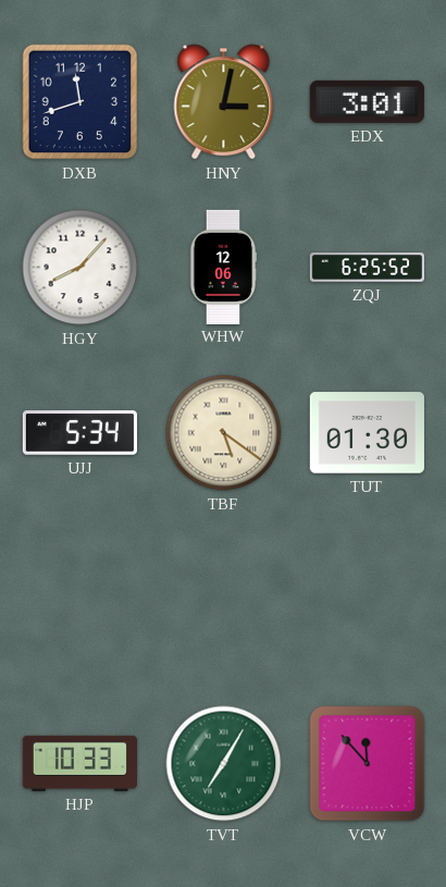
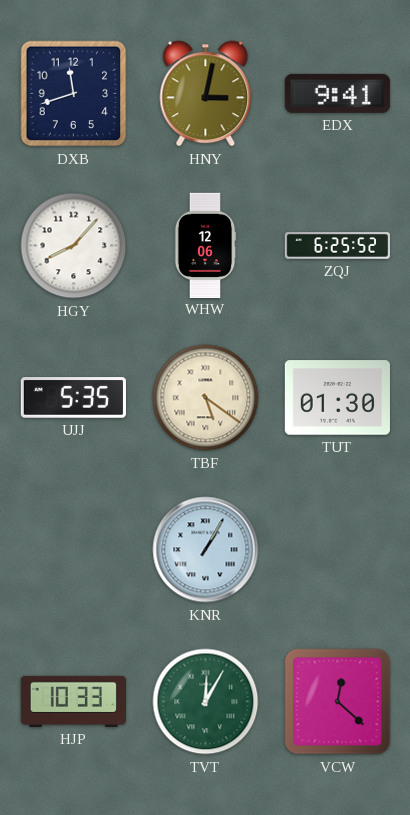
EDX: 3:01 -> 9:41
UJJ: 5:34 -> 5:35
KNR: none -> 1:05
TVT: 7:05 -> 12:05
VCW: 11:53 -> 12:22
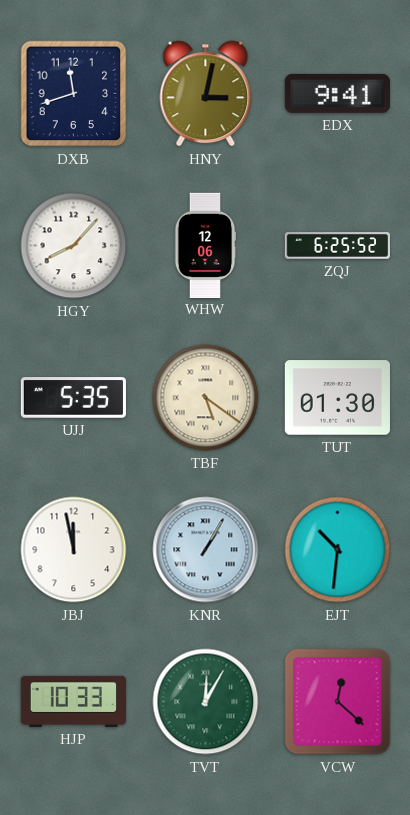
JBJ: none -> 11:58
EJT: none -> 10:31
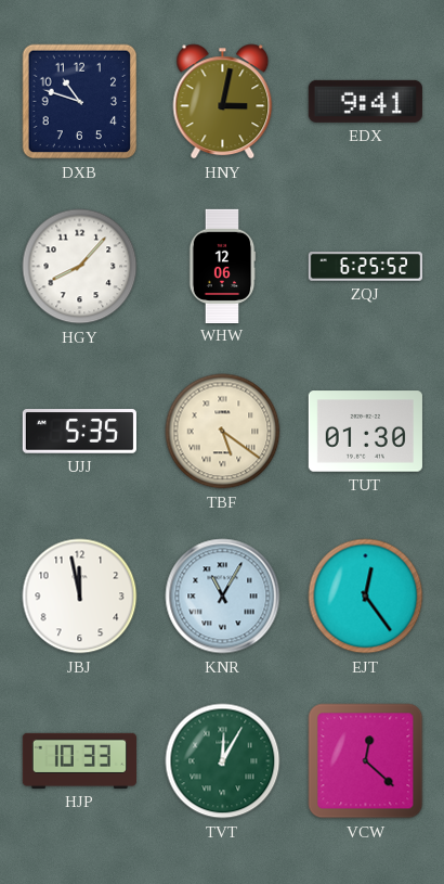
DXB: 11:42 -> 10:48
KNR: 1:05 -> 11:05
EJT: 10:31 -> 12:24
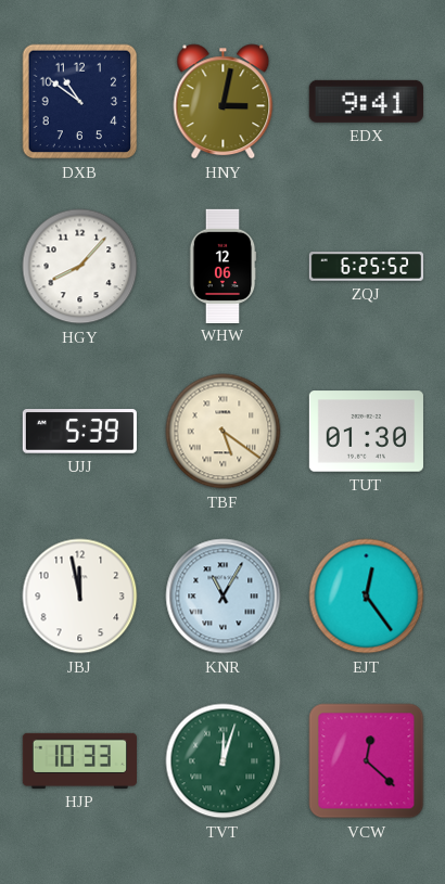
DXB: 10:48 -> 10:51
UJJ: 5:35 -> 5:39
TVT: 12:05 -> 12:03
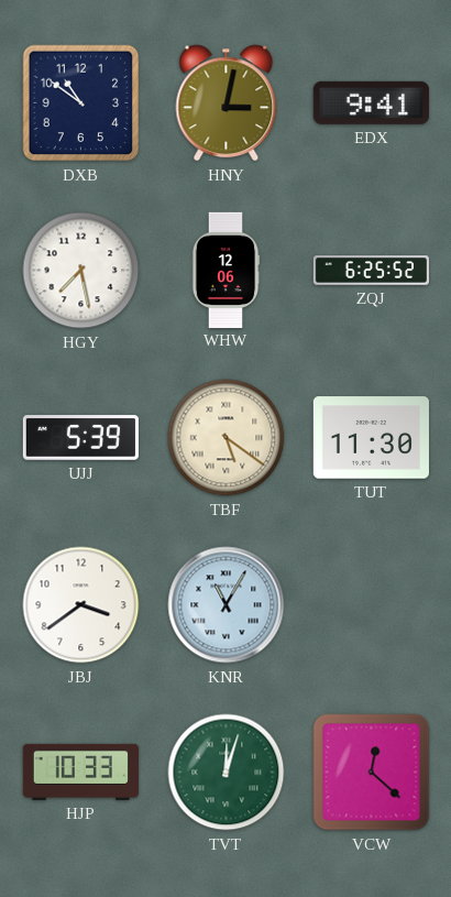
HGY: 8:07 -> 7:28
TUT: 01:30 -> 11:30
JBJ: 11:58 -> 3:39
EJT: 12:24 -> none
